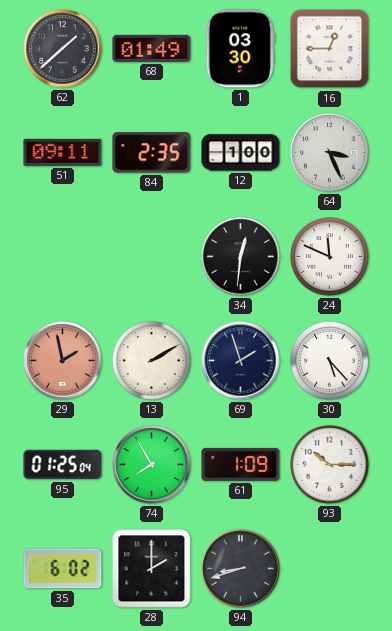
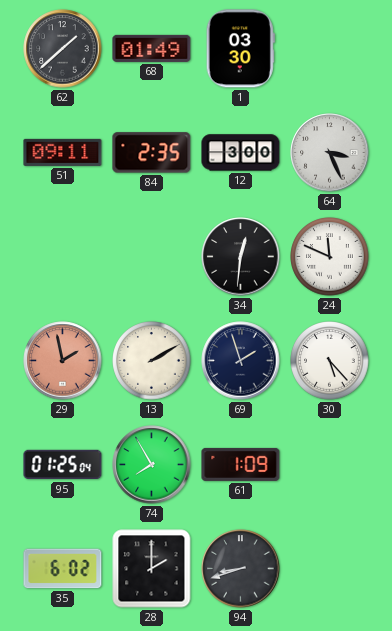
16: 12:45 -> none
12: 1:00 -> 3:00
93: 10:15 -> none
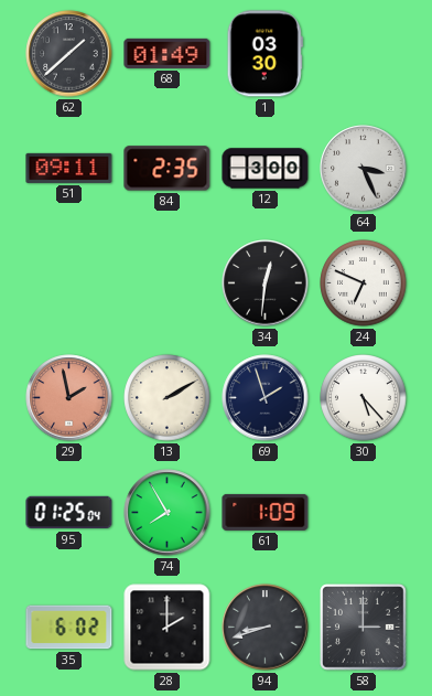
24: 11:49 -> 6:49
58: none -> 3:00
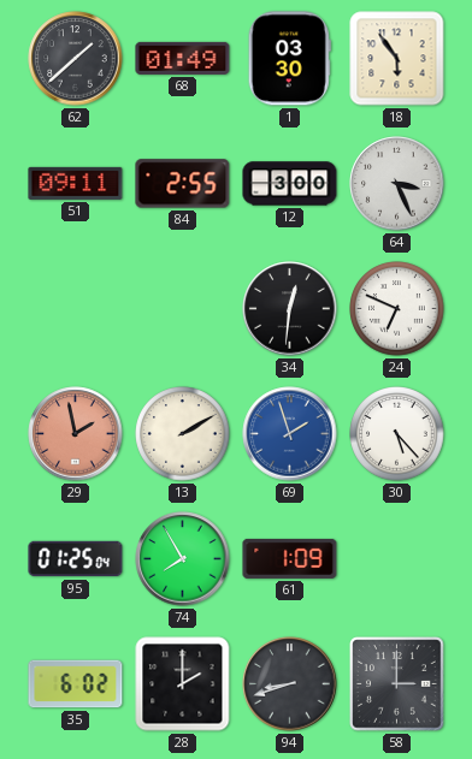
18: none -> 5:54
84: 2:35 -> 2:55
69 dial: navy -> blue
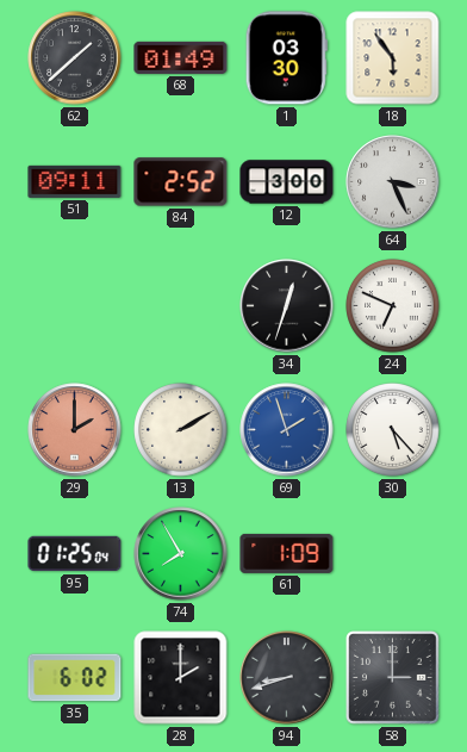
84: 2:55 -> 2:52
34: 12:31 -> 12:33
29: 1:58 -> 2:00
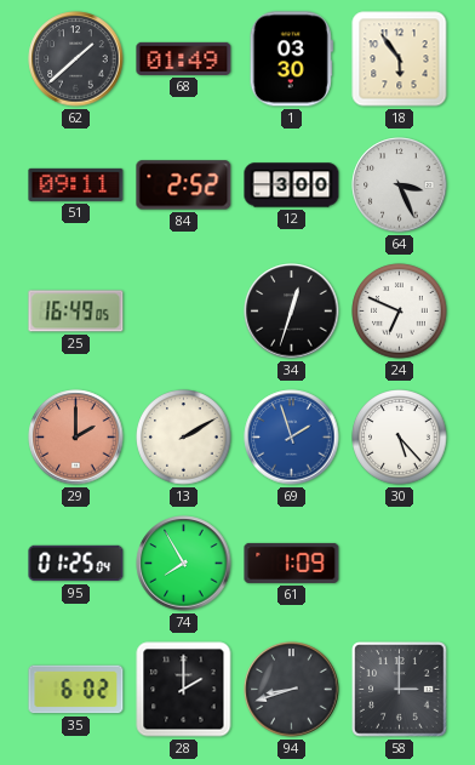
25: none -> 16:49
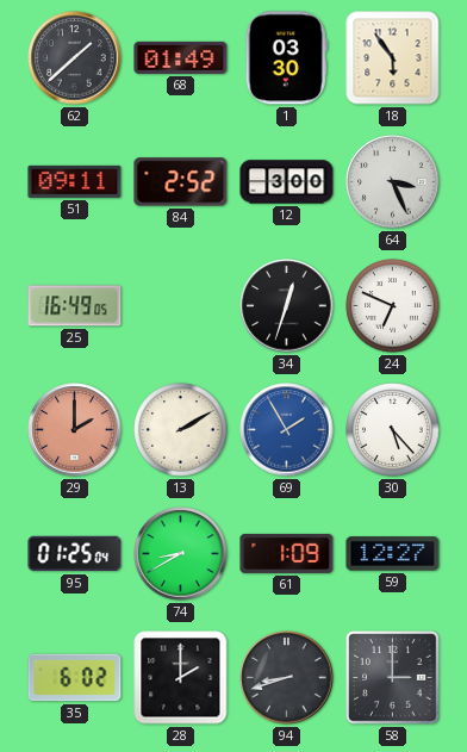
69: 1:57 -> 1:55
74: 7:55 -> 8:40
59: none -> 12:27
